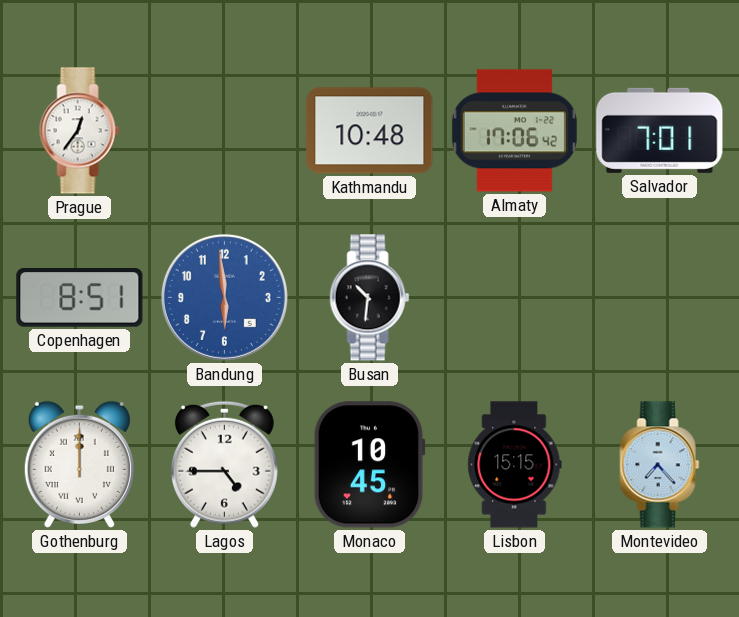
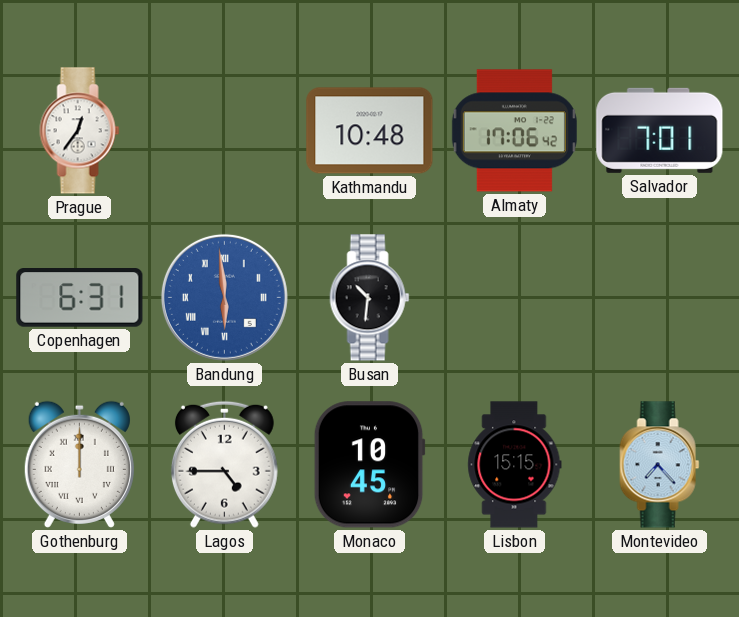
Copenhagen: 8:51 -> 6:31
Bandung numerals: Arabic -> Roman
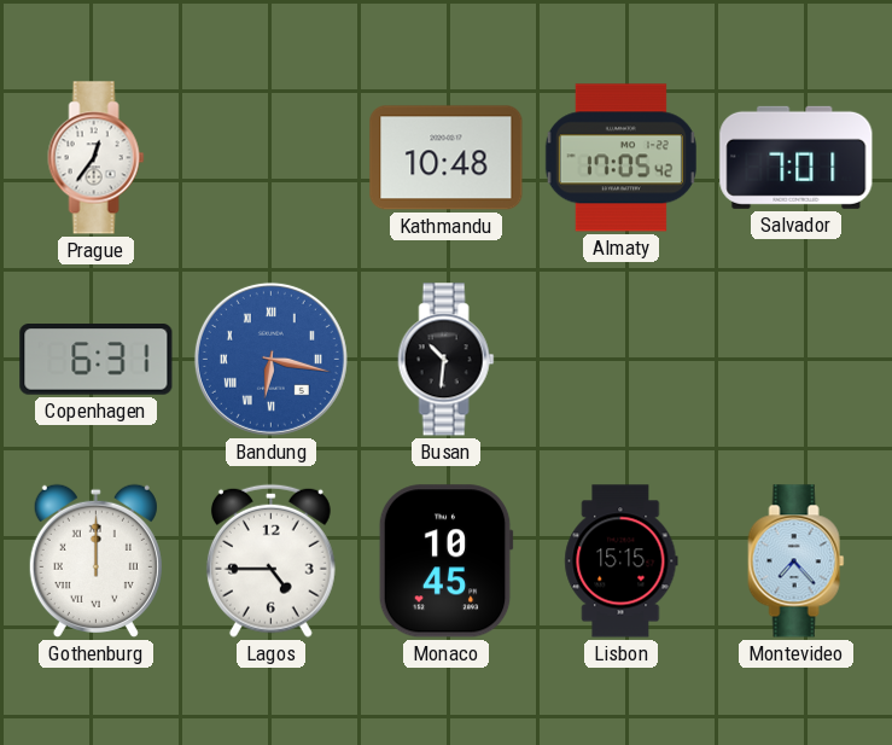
Almaty: 17:06 -> 17:05
Bandung: 5:59 -> 6:17
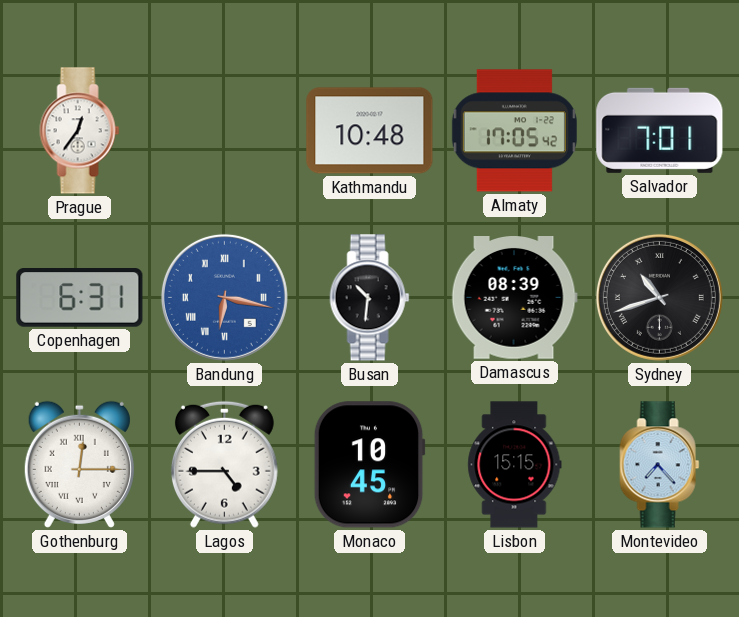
Damascus: none -> 08:39
Sydney: none -> 10:42
Gothenburg: 12:00 -> 12:15
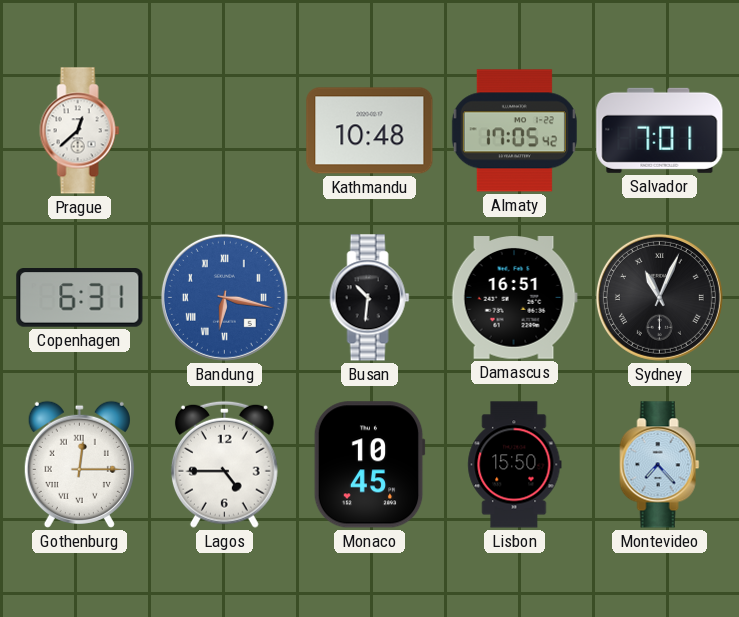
Prague: 12:36 -> 12:38
Damascus: 08:39 -> 16:51
Sydney: 10:42 -> 11:04
Lisbon: 15:15 -> 15:50
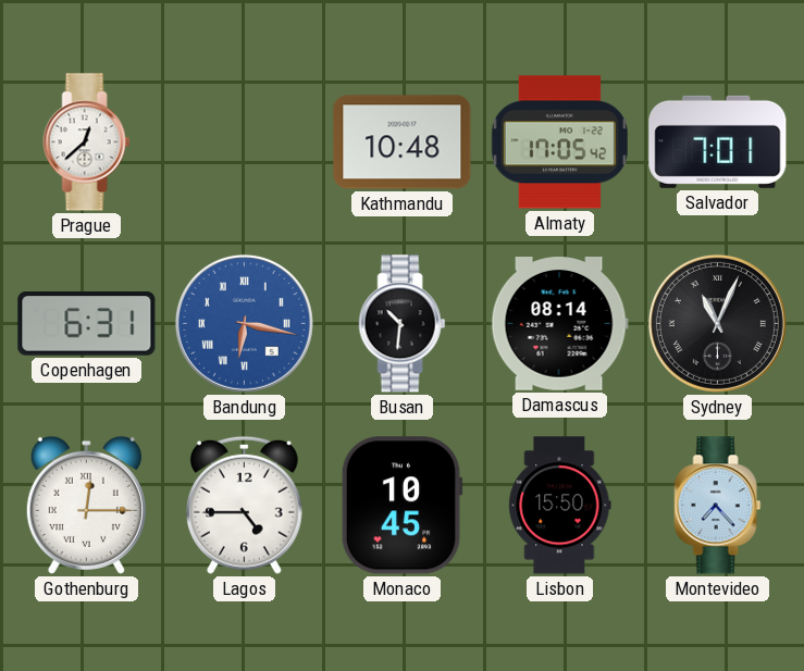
Damascus: 16:51 -> 08:14
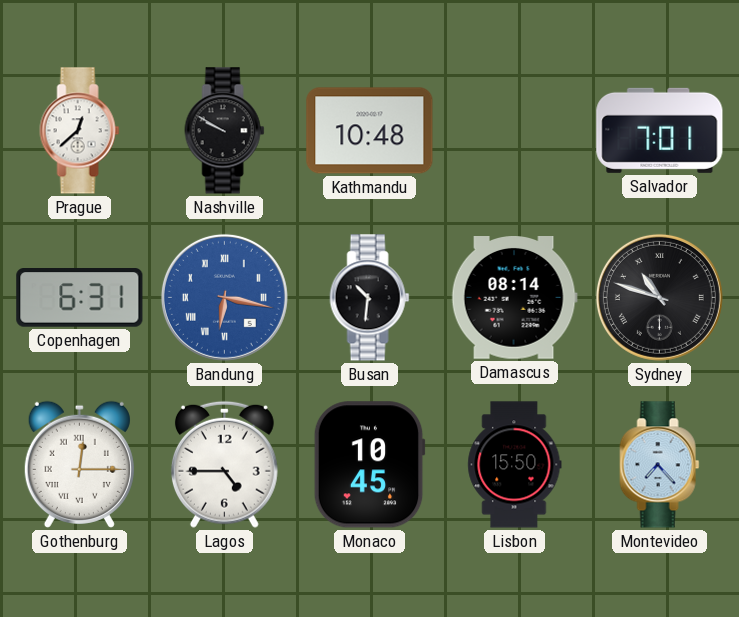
Nashville: none -> 9:50
Almaty: 17:05 -> none
Sydney: 11:04 -> 10:48
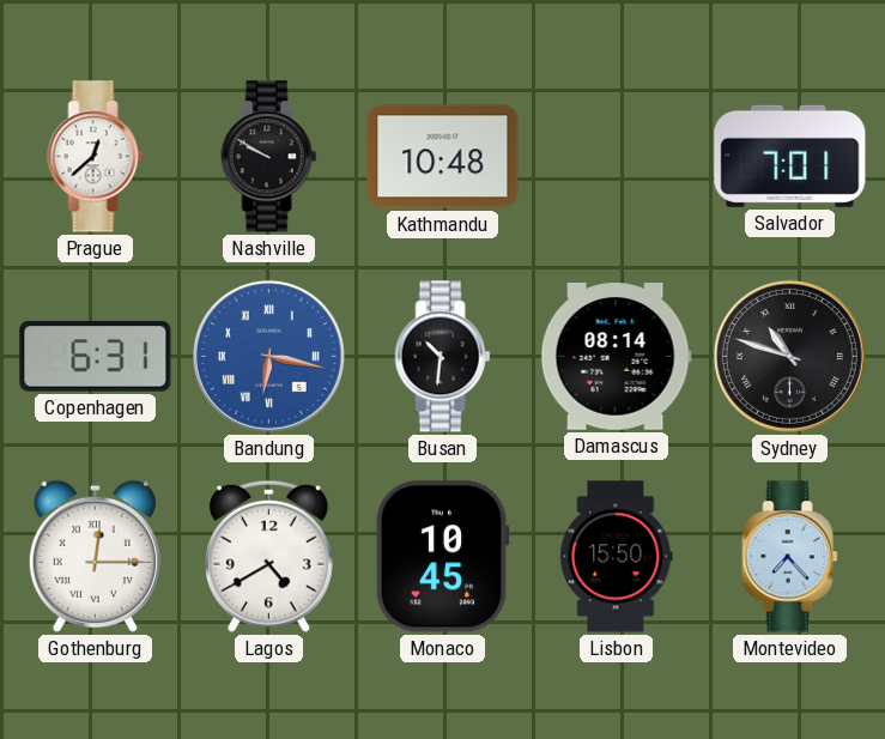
Lagos: 4:45 -> 4:40
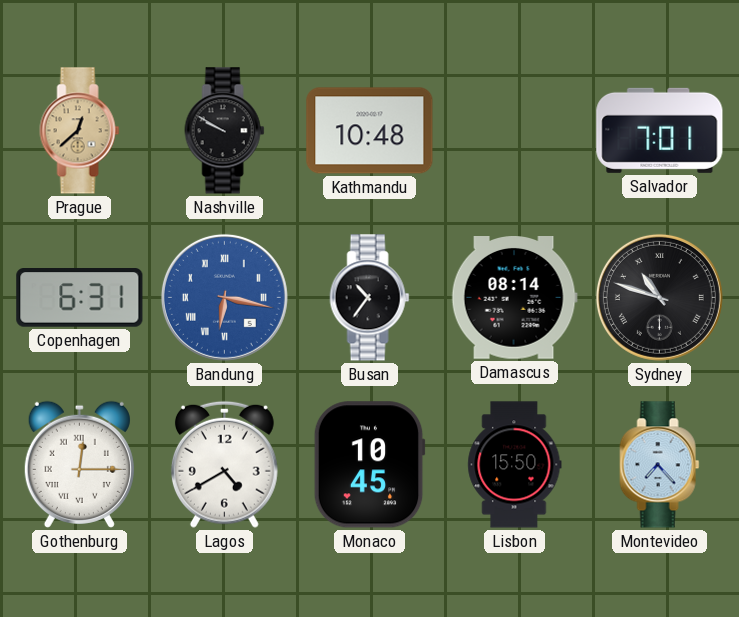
Prague dial: white -> champagne
Busan: 10:31 -> 10:36
